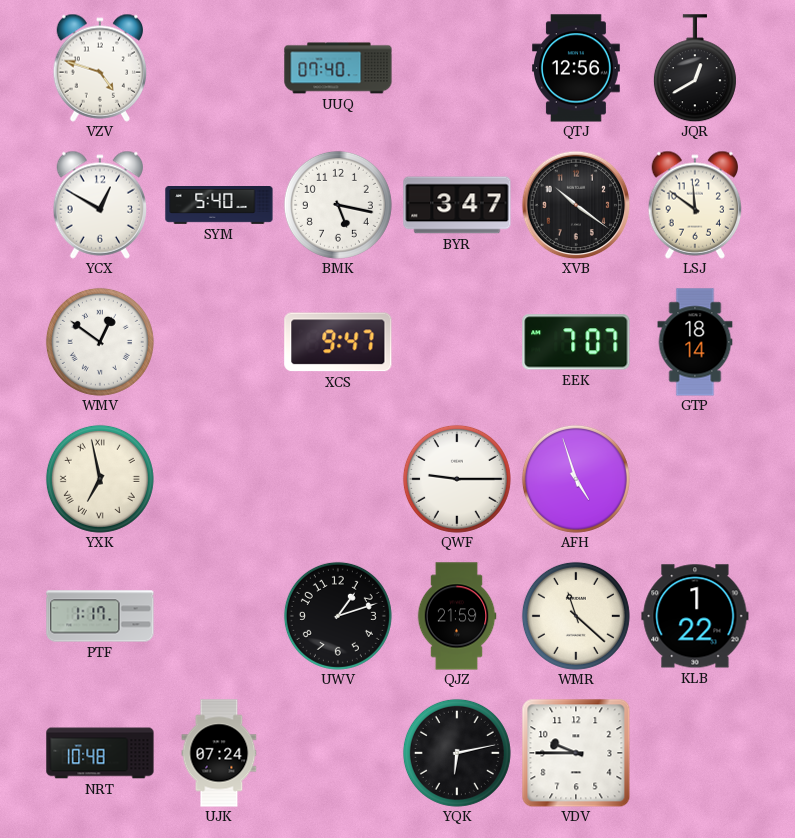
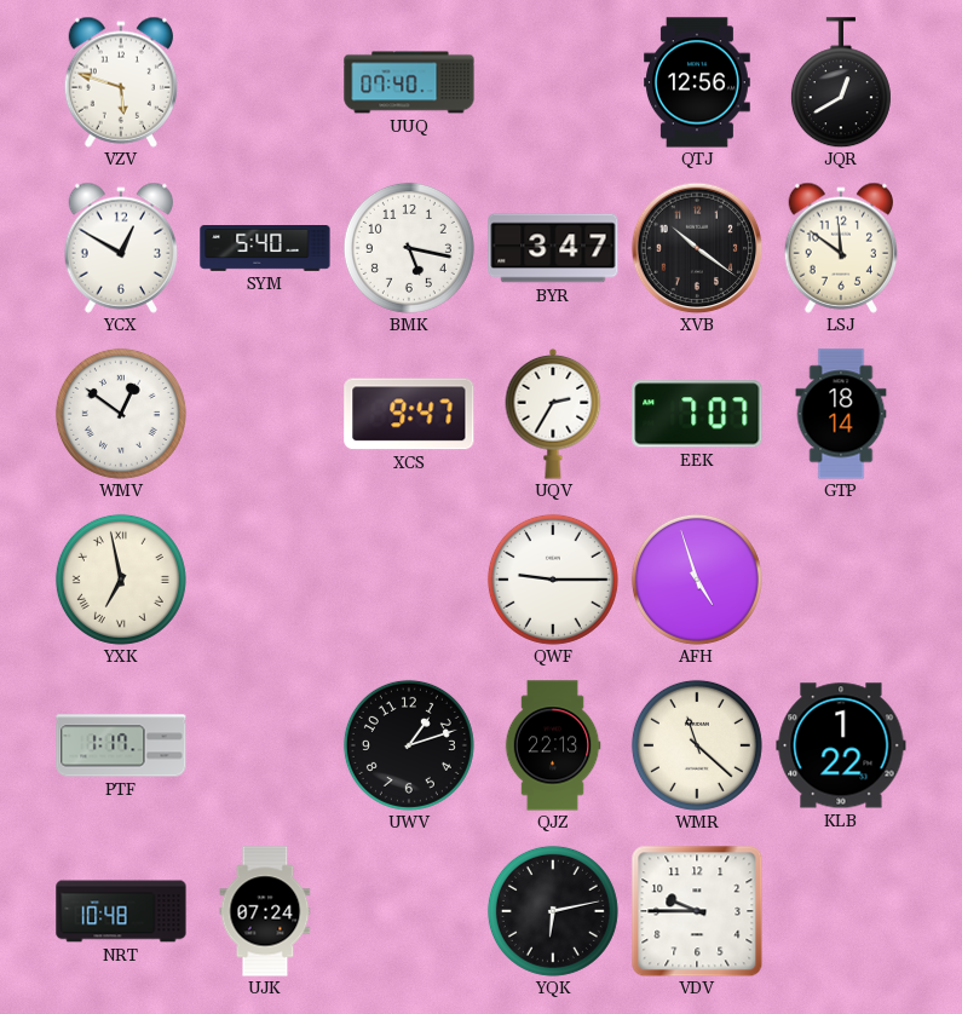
VZV: 4:48 -> 5:48
UQV: none -> 2:35
QJZ: 21:59 -> 22:13
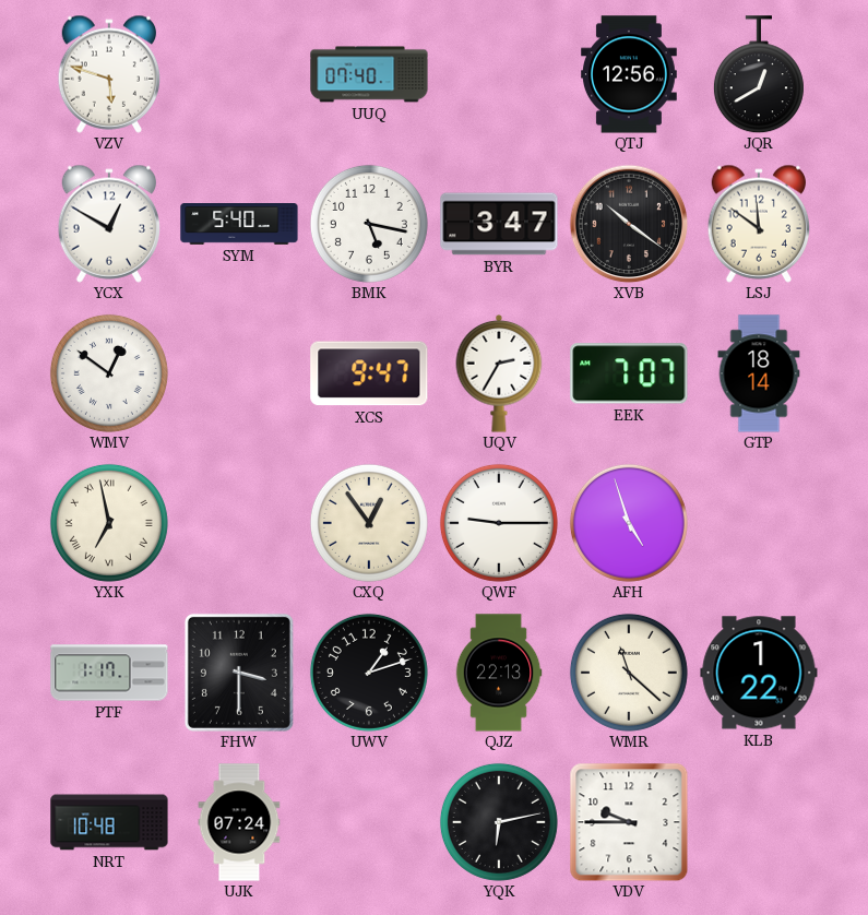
CXQ: none -> 12:54
FHW: none -> 3:30
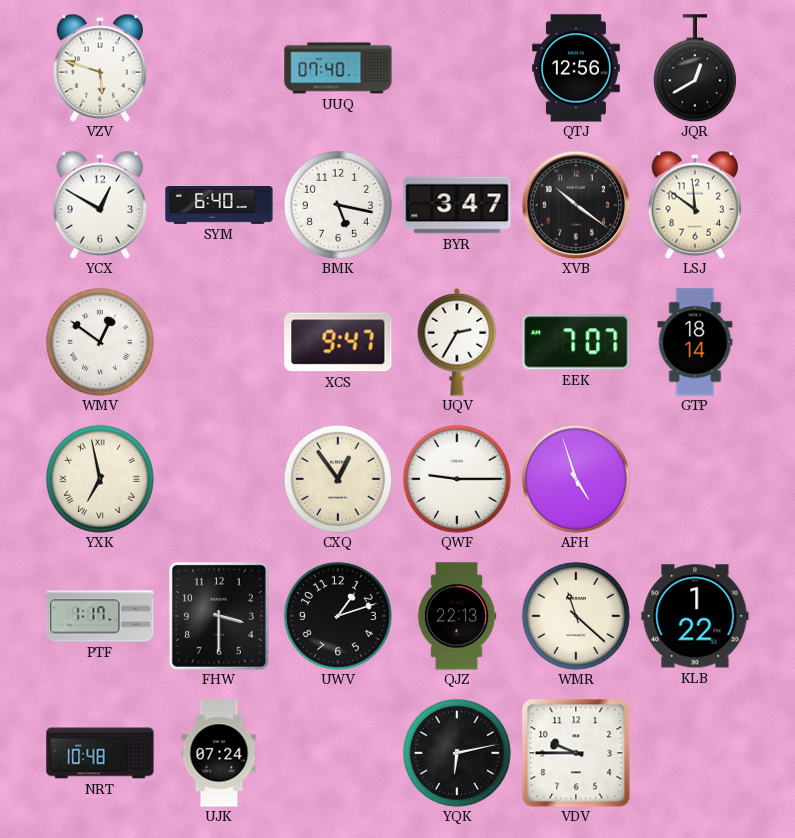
SYM: 5:40 -> 6:40
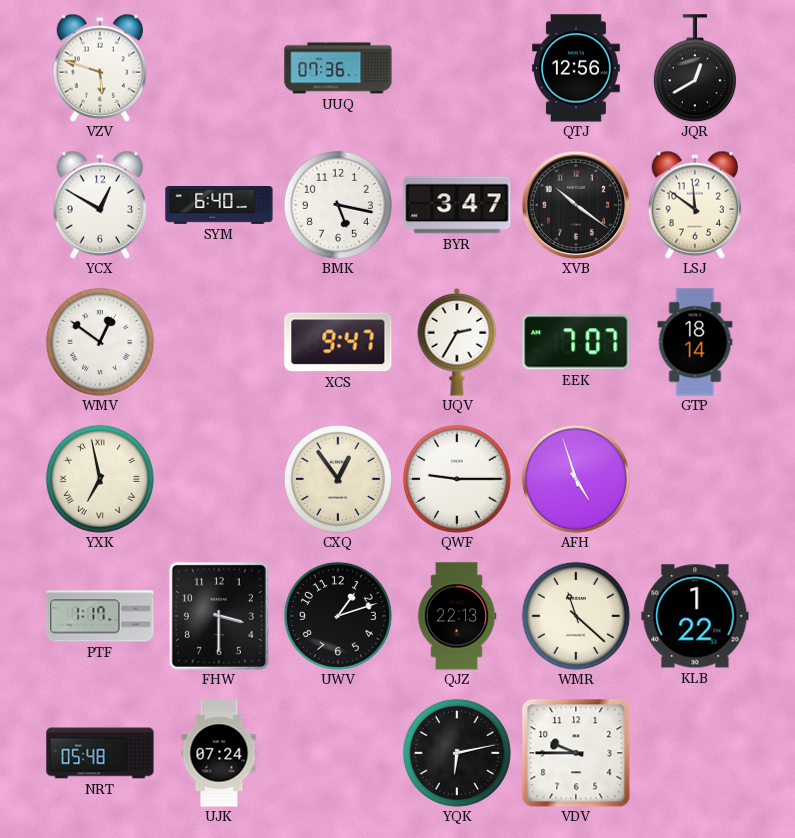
UUQ: 07:40 -> 07:36
NRT: 10:48 -> 05:48
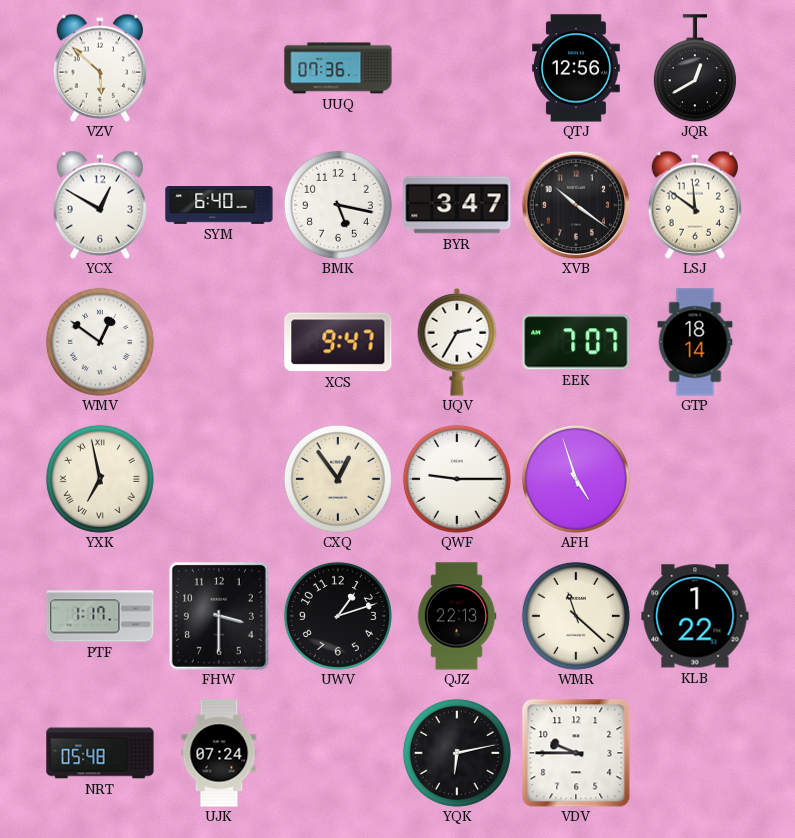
VZV: 5:48 -> 5:52
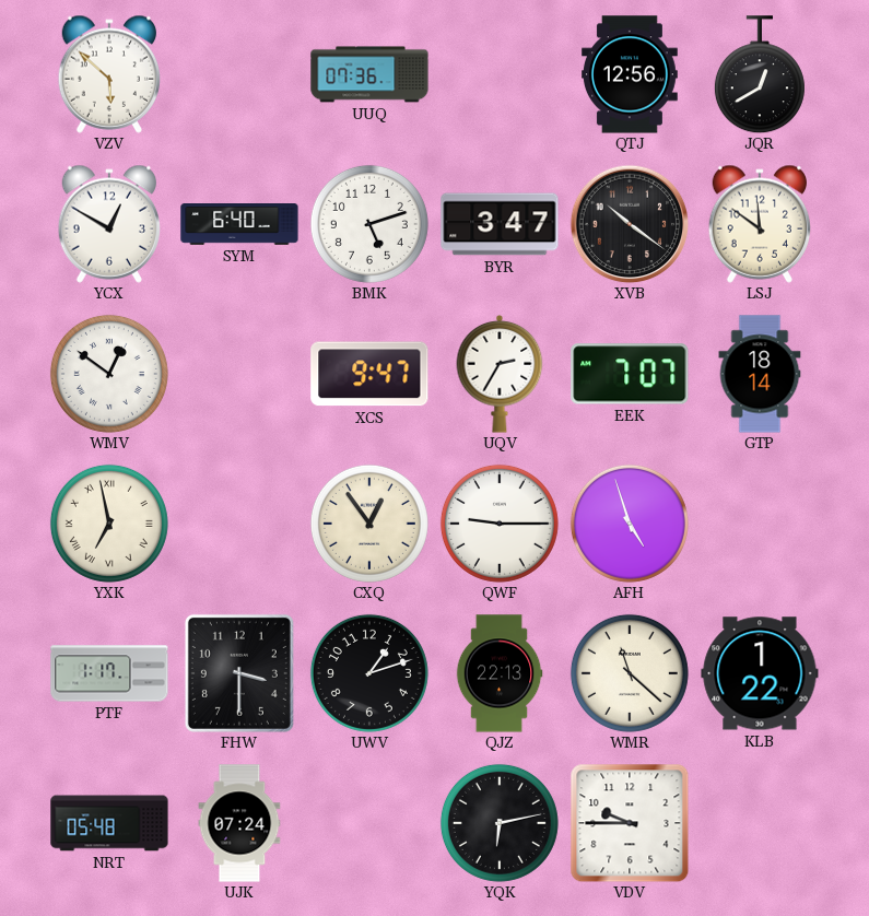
BMK: 5:17 -> 5:12
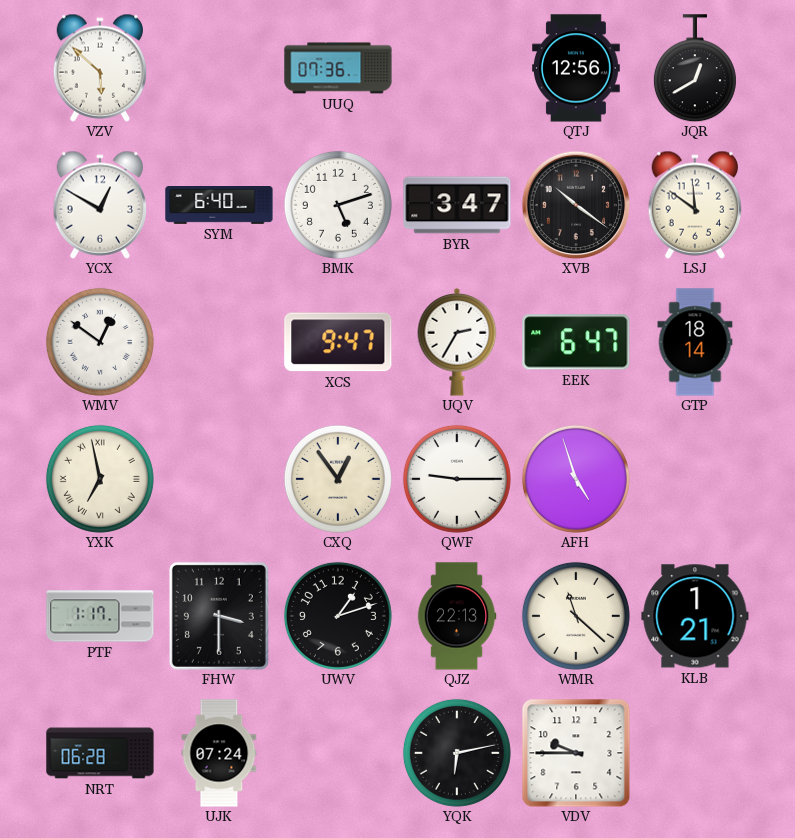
EEK: 7:07 -> 6:47
KLB: 1:22 -> 1:21
NRT: 05:48 -> 06:28
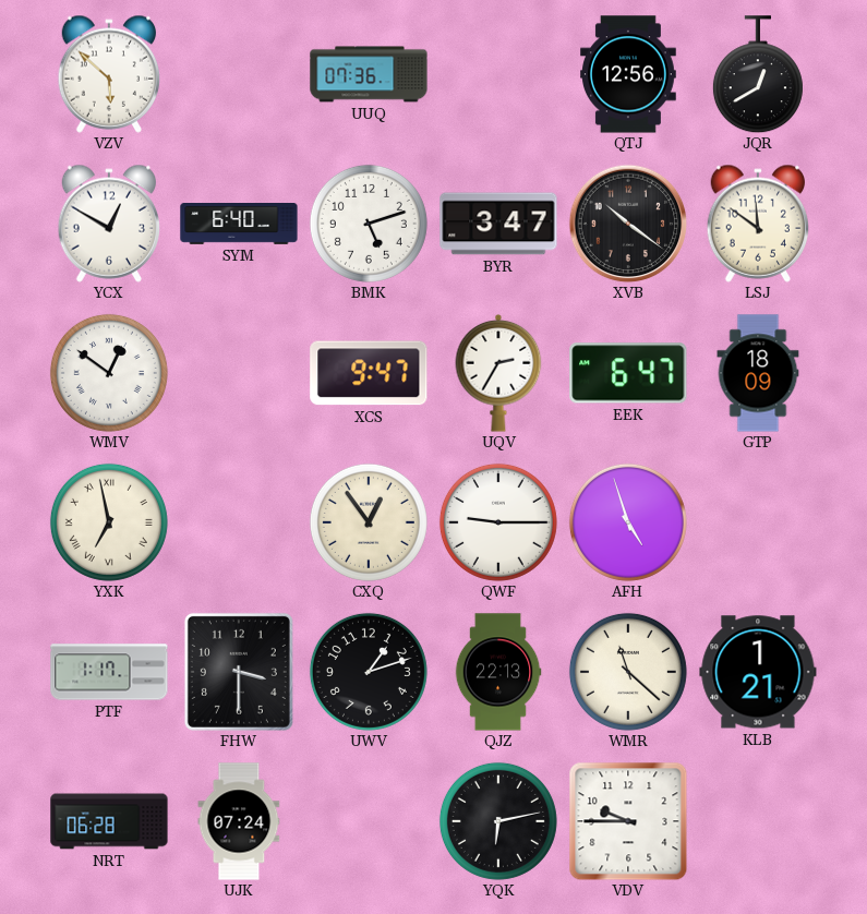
GTP: 18:14 -> 18:09
